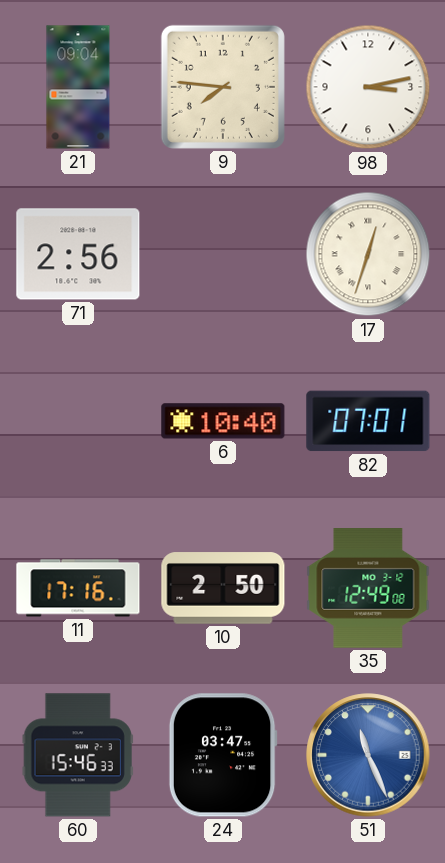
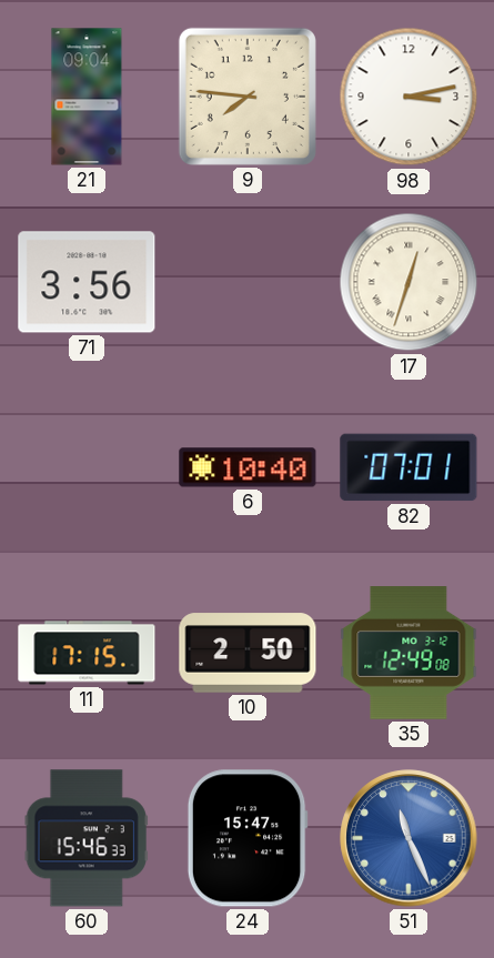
71: 2:56 -> 3:56
11: 17:16 -> 17:15
24: 03:47 -> 15:47
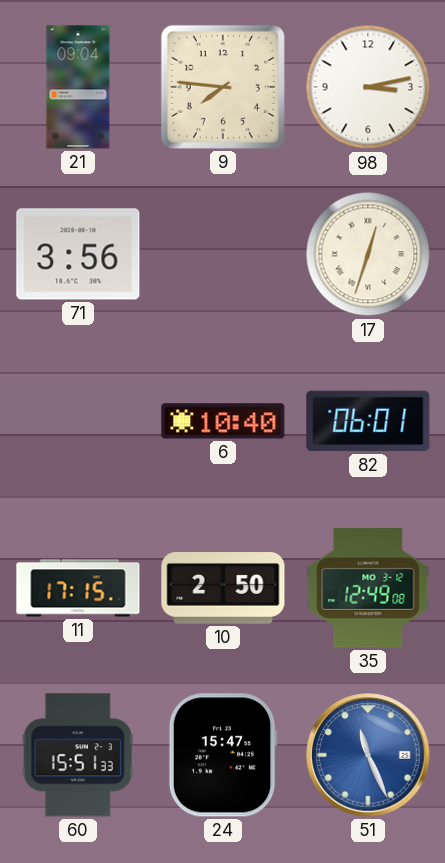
82: 07:01 -> 06:01
60: 15:46 -> 15:51
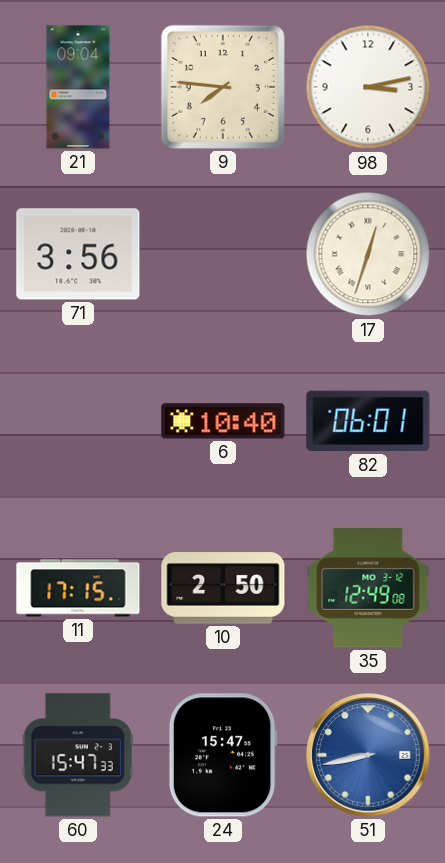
60: 15:51 -> 15:47
51: 11:26 -> 8:43
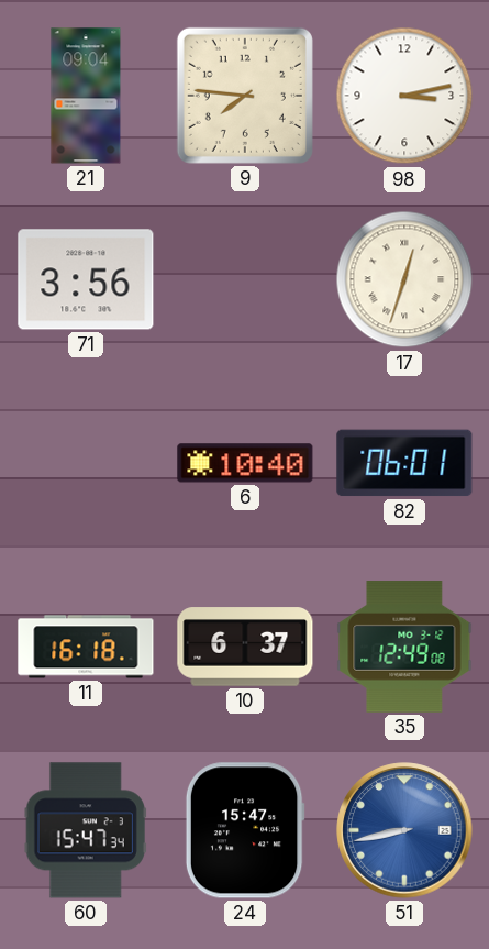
11: 17:15 -> 16:18
10: 2:50 -> 6:37
60: 15:47:33 -> 15:47:34
